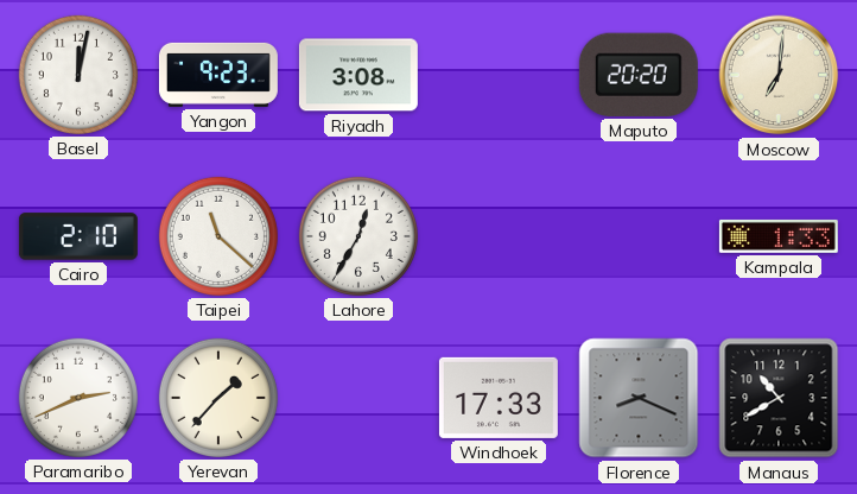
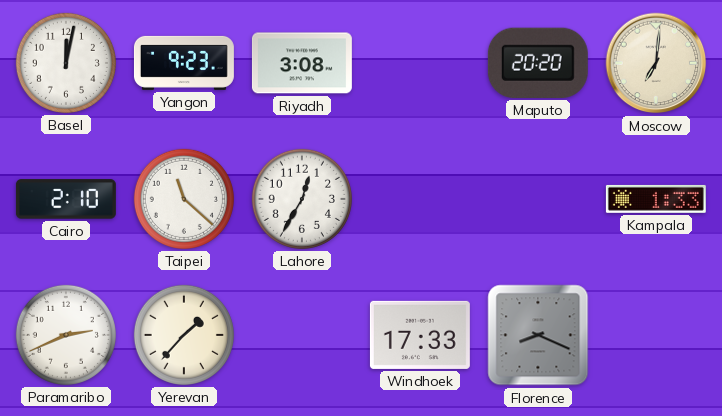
Manaus: 10:40 -> none
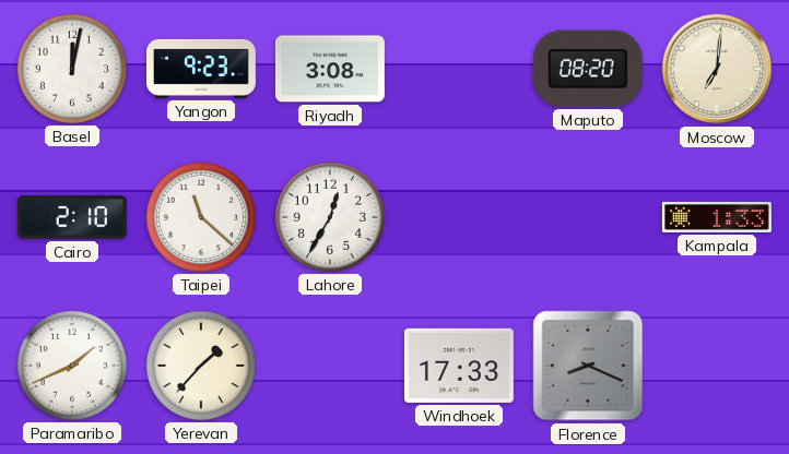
Maputo: 20:20 -> 08:20
Paramaribo: 2:41 -> 1:41
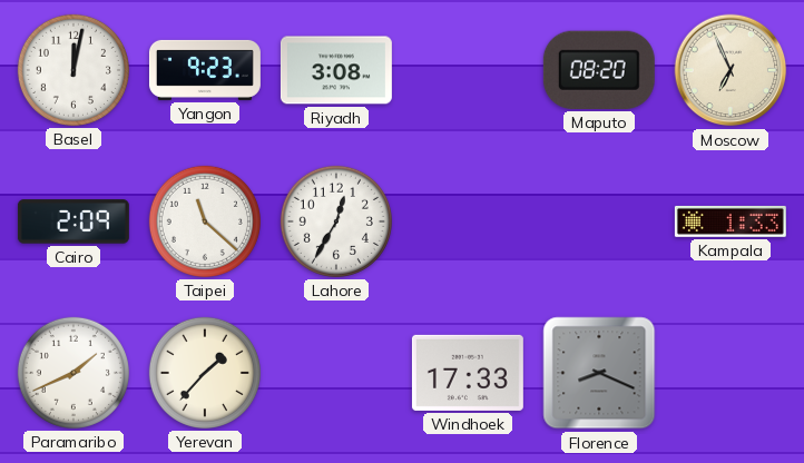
Moscow: 7:01 -> 6:56
Cairo: 2:10 -> 2:09
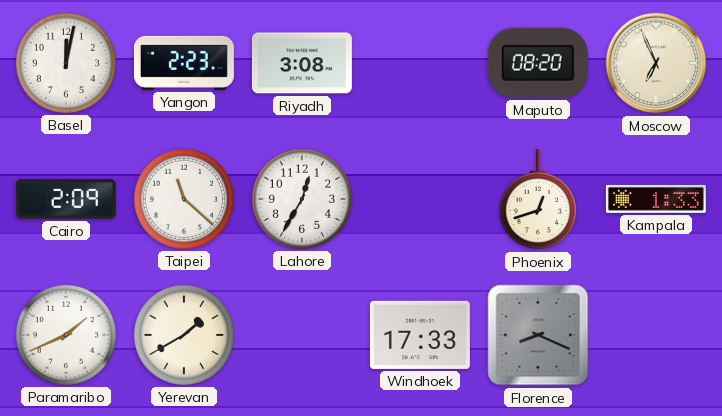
Yangon: 9:23 -> 2:23
Phoenix: none -> 12:42
Yerevan: 1:37 -> 1:40
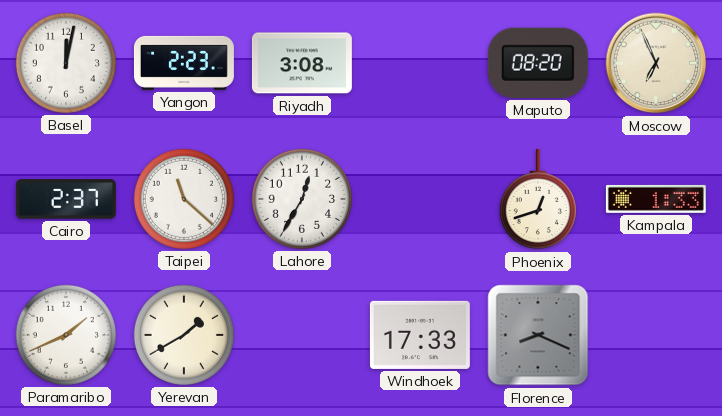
Cairo: 2:09 -> 2:37
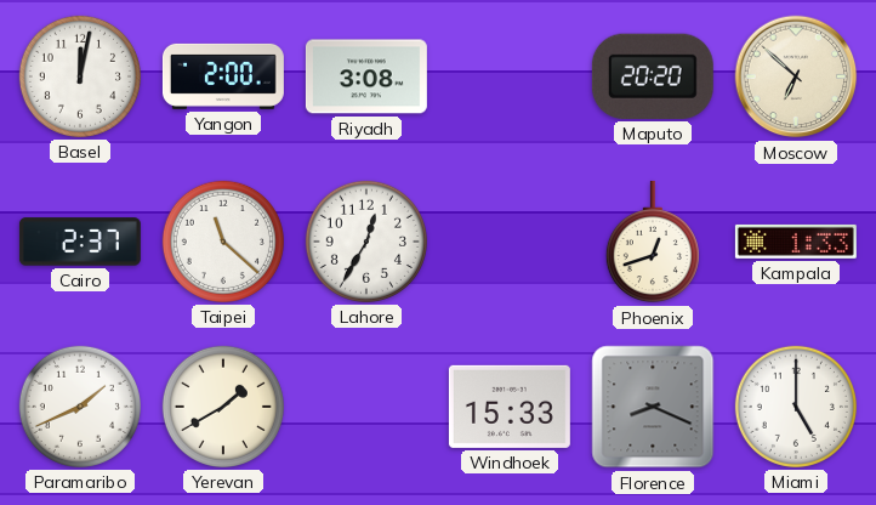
Yangon: 2:23 -> 2:00
Maputo: 08:20 -> 20:20
Moscow: 6:56 -> 6:52
Windhoek: 17:33 -> 15:33
Miami: none -> 5:00
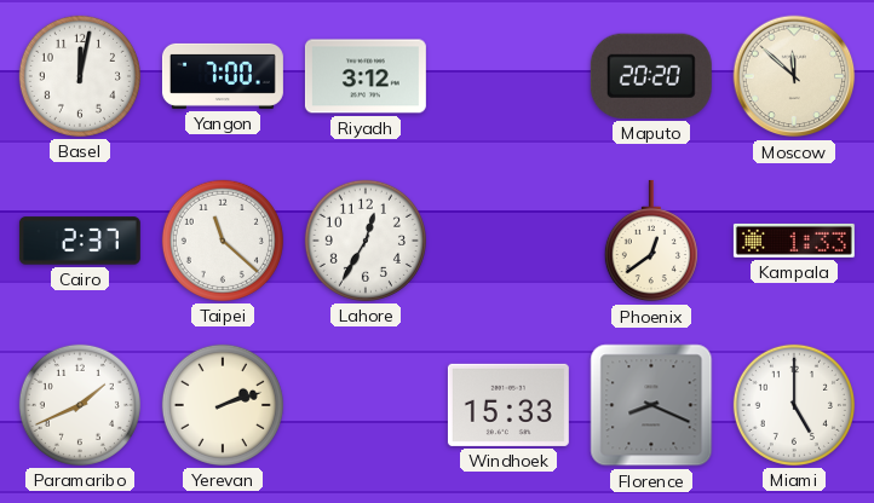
Yangon: 2:00 -> 7:00
Riyadh: 3:08 -> 3:12
Moscow: 6:52 -> 11:52
Phoenix: 12:42 -> 12:39
Yerevan: 1:40 -> 2:12
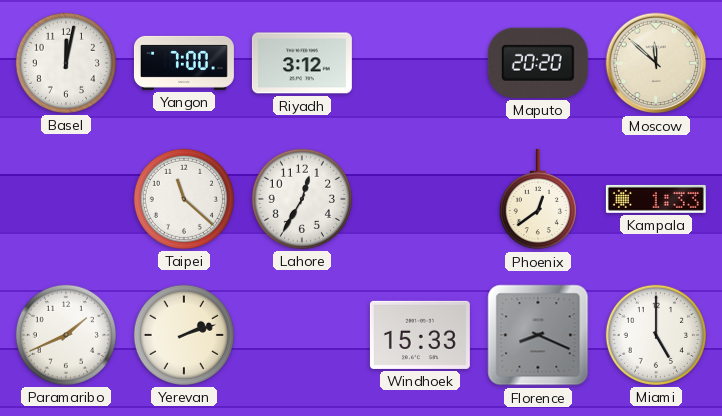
Cairo: 2:37 -> none
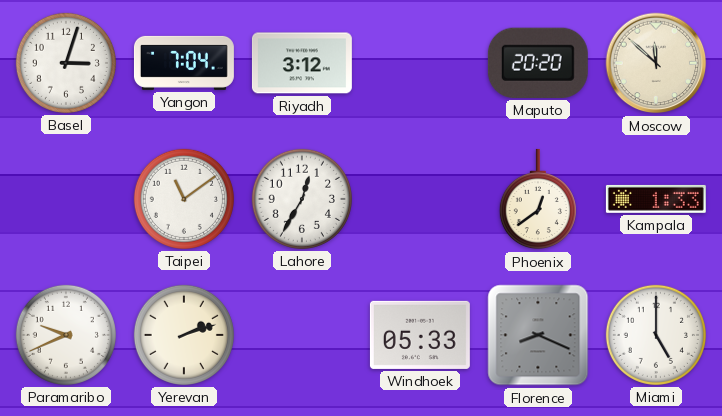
Basel: 12:02 -> 3:03
Yangon: 7:00 -> 7:04
Taipei: 11:22 -> 11:09
Paramaribo: 1:41 -> 9:41
Windhoek: 15:33 -> 05:33
